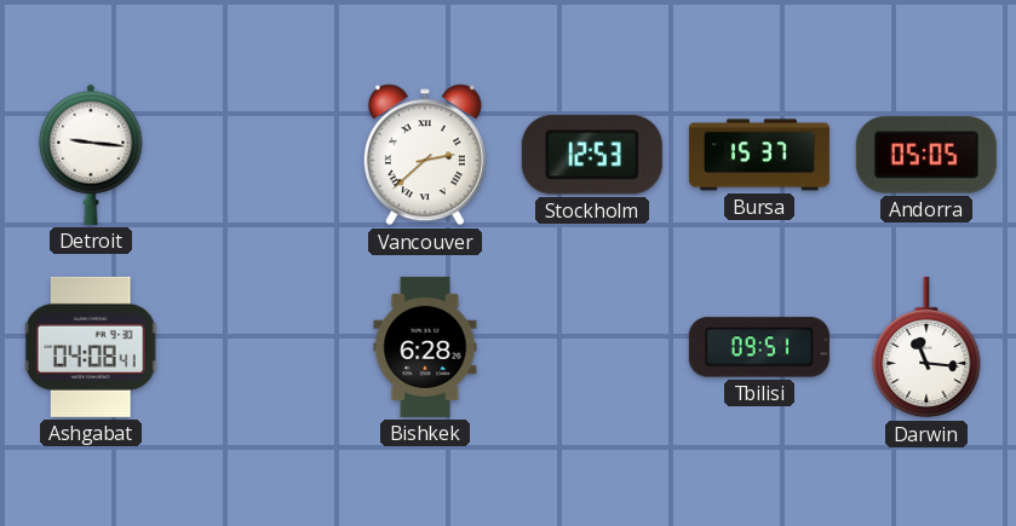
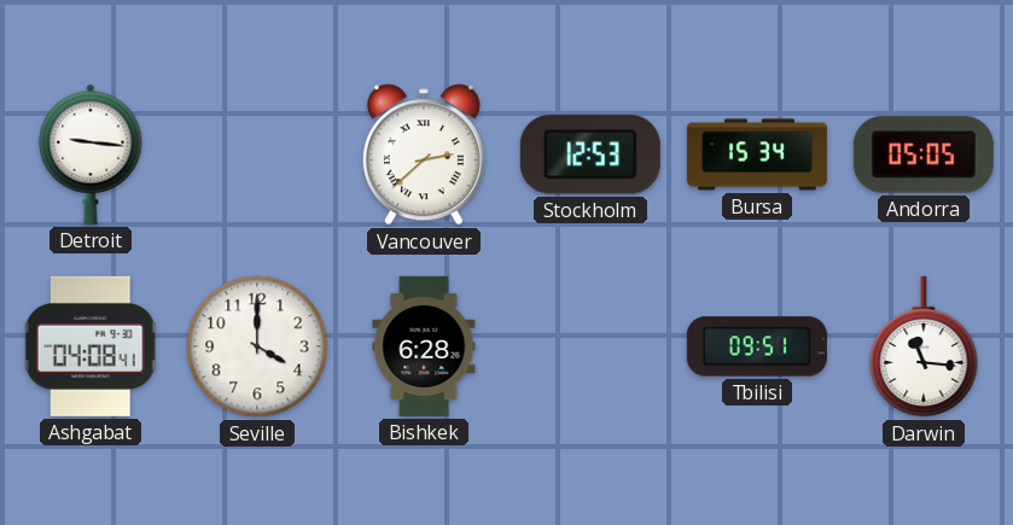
Bursa: 15:37 -> 15:34
Seville: none -> 4:00
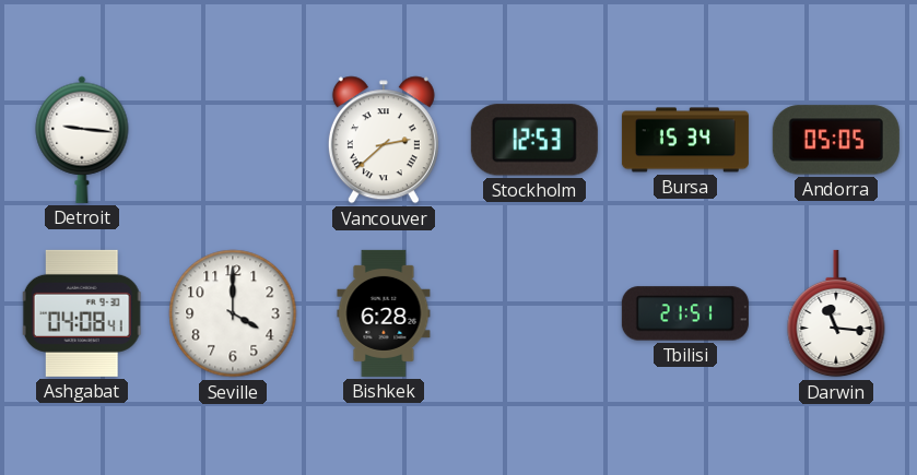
Tbilisi: 09:51 -> 21:51
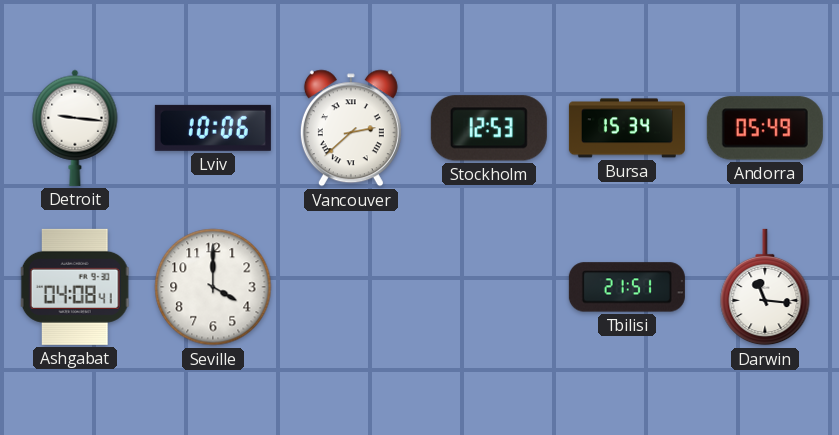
Lviv: none -> 10:06
Andorra: 05:05 -> 05:49
Bishkek: 6:28 -> none
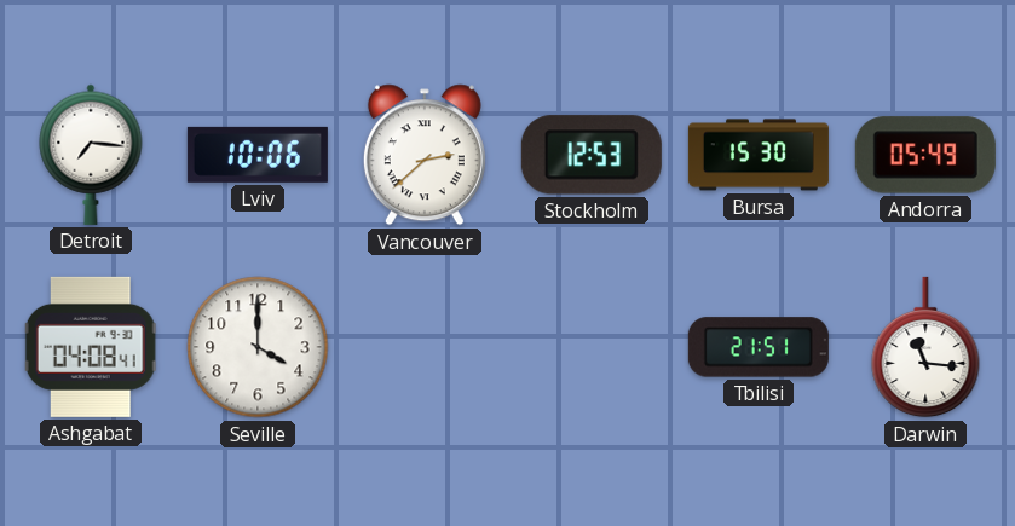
Detroit: 9:16 -> 7:16
Bursa: 15:34 -> 15:30
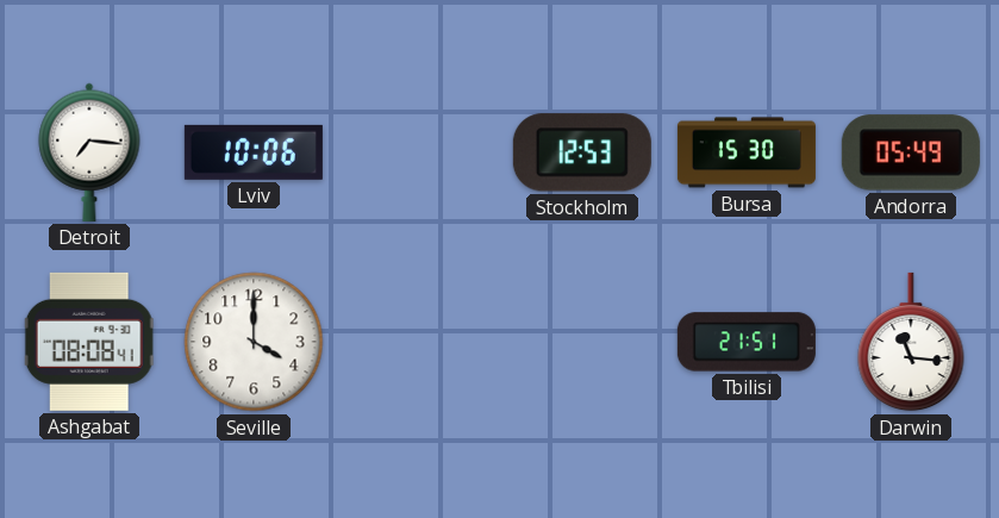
Vancouver: 2:38 -> none
Ashgabat: 04:08 -> 08:08
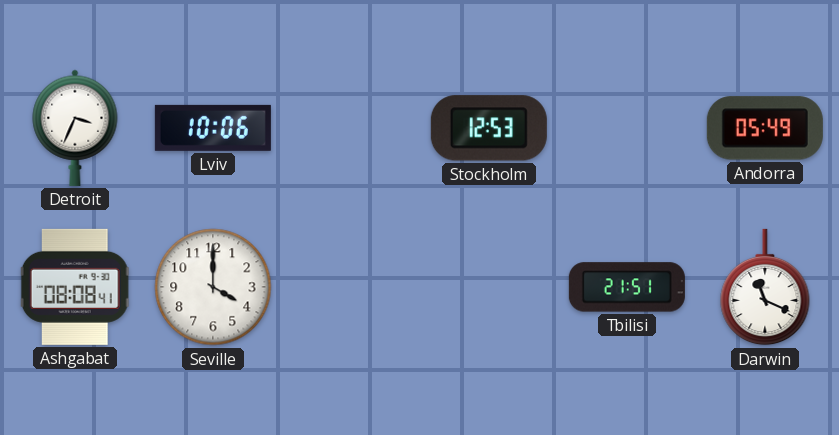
Detroit: 7:16 -> 3:34
Bursa: 15:30 -> none
Darwin: 11:16 -> 11:19
